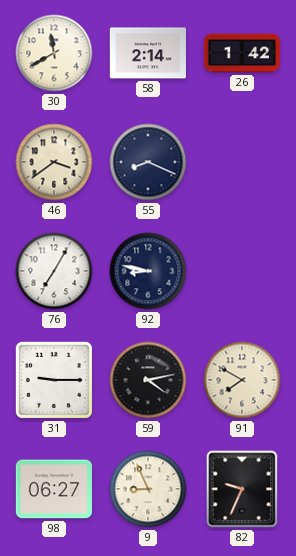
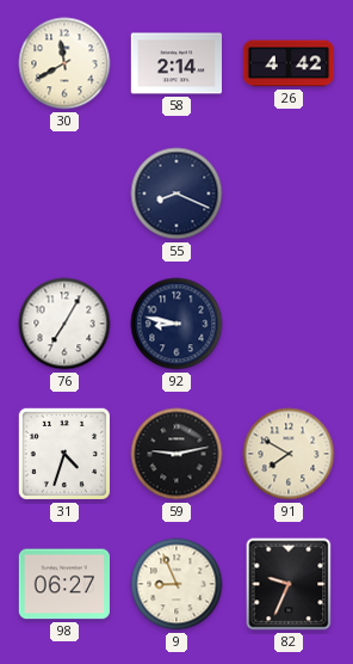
26: 1:42 -> 4:42
46: 3:39 -> none
31: 9:15 -> 4:33
59: 4:13 -> 9:13
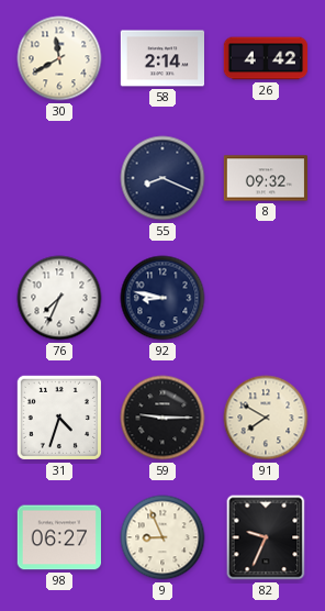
8: none -> 09:32
76: 7:05 -> 7:34
59: 9:13 -> 9:15
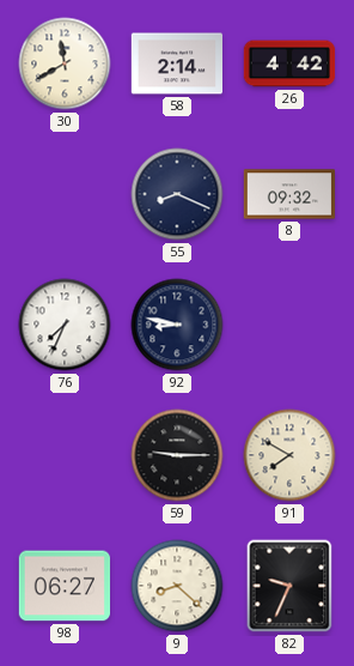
31: 4:33 -> none
9: 8:56 -> 8:22
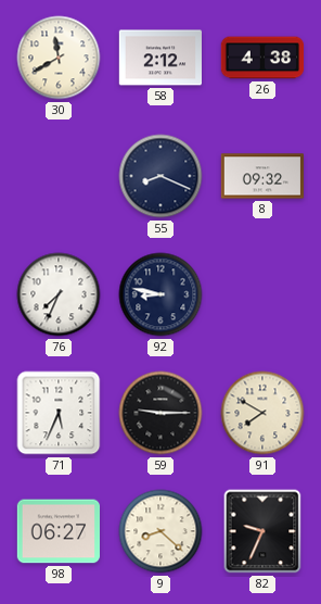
58: 2:14 -> 2:12
26: 4:42 -> 4:38
71: none -> 5:34
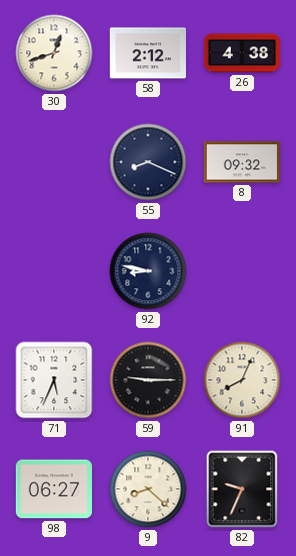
30: 11:40 -> 12:42
76: 7:34 -> none
91: 7:50 -> 8:04
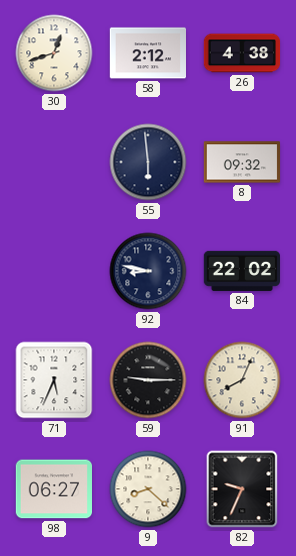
55: 8:19 -> 5:59
84: none -> 22:02
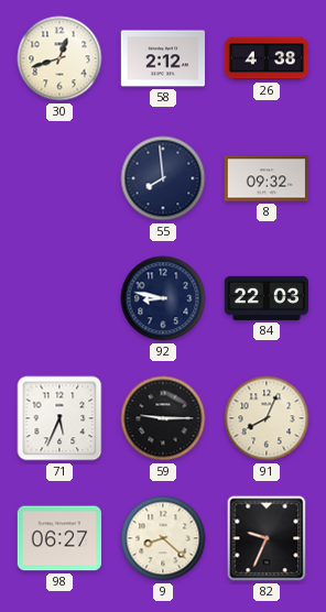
55: 5:59 -> 7:59
84: 22:02 -> 22:03
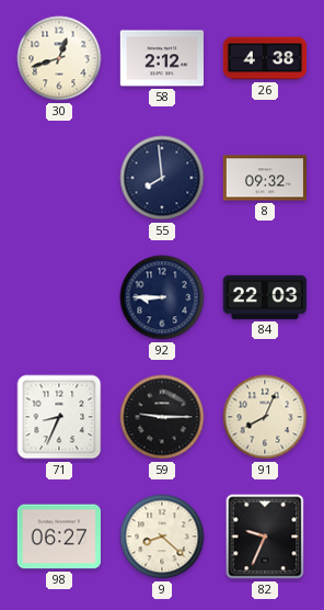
92: 8:47 -> 8:45
71: 5:34 -> 8:34
